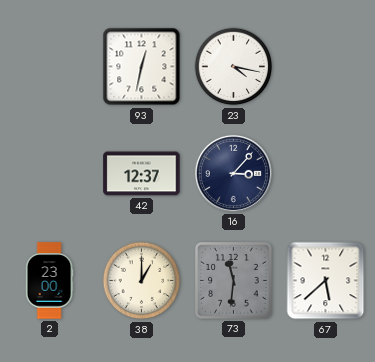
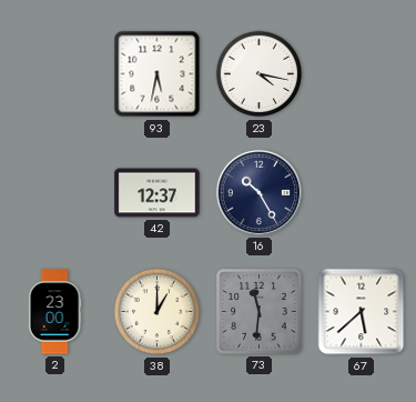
93: 12:32 -> 5:32
16: 3:07 -> 10:25
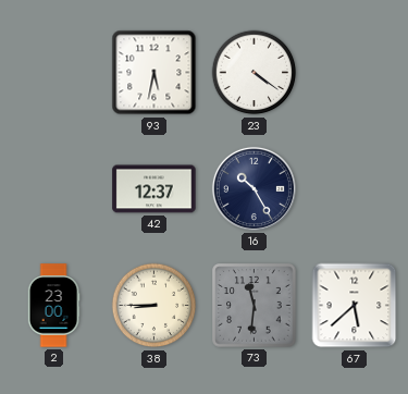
23: 4:17 -> 4:21
38: 1:00 -> 8:45
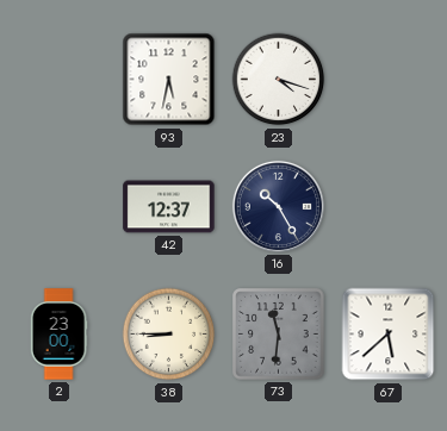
23: 4:21 -> 4:18
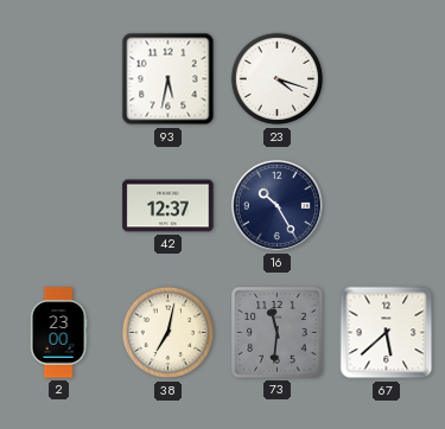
38: 8:45 -> 7:02
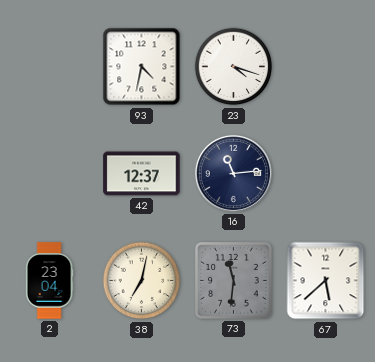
93: 5:32 -> 4:32
16: 10:25 -> 11:14
2: 23:00 -> 23:04
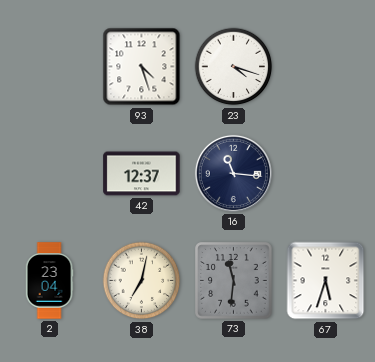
93: 4:32 -> 4:27
16: 11:14 -> 11:16
67: 5:38 -> 5:33
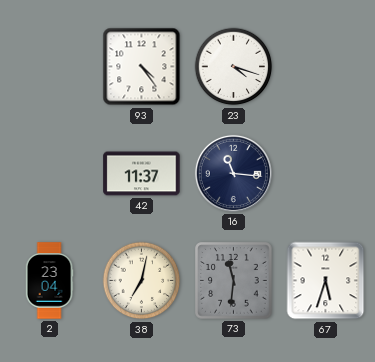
93: 4:27 -> 4:24
42: 12:37 -> 11:37
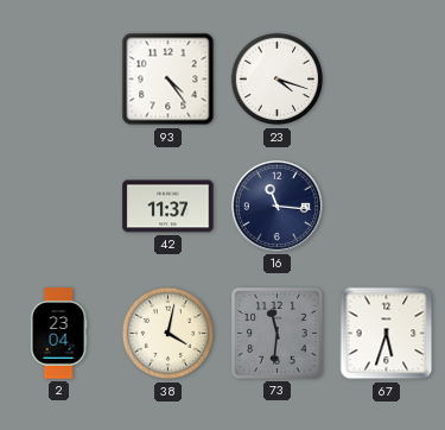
38: 7:02 -> 4:02
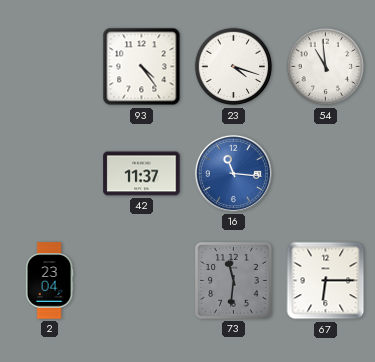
54: none -> 10:59
16 dial: navy -> blue
38: 4:02 -> none
67: 5:33 -> 6:15
